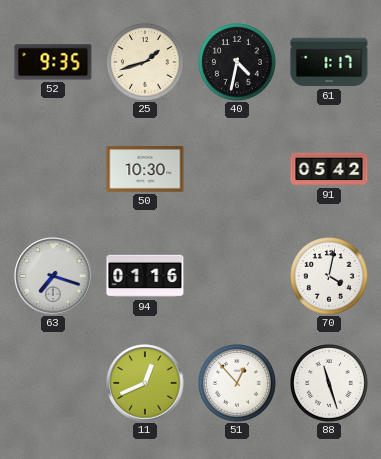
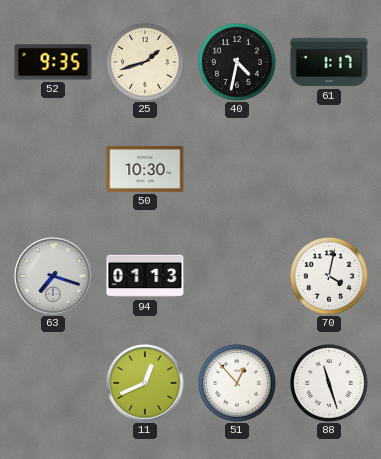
91: 05:42 -> none
94: 01:16 -> 01:13
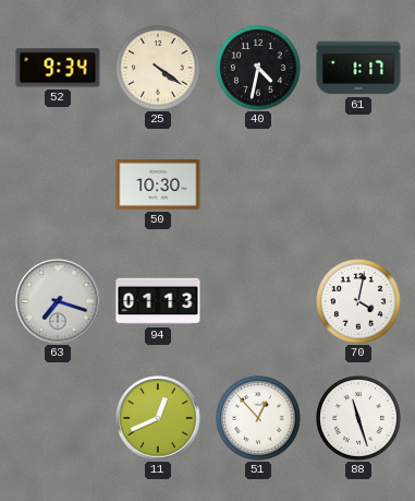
52: 9:35 -> 9:34
25: 1:42 -> 4:21
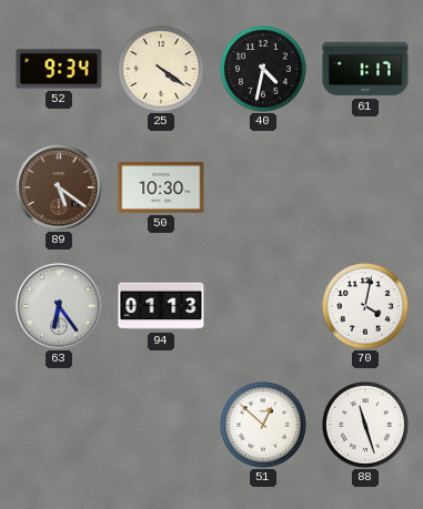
89: none -> 5:21
63: 7:18 -> 6:24
11: 12:41 -> none
51: 12:53 -> 12:52
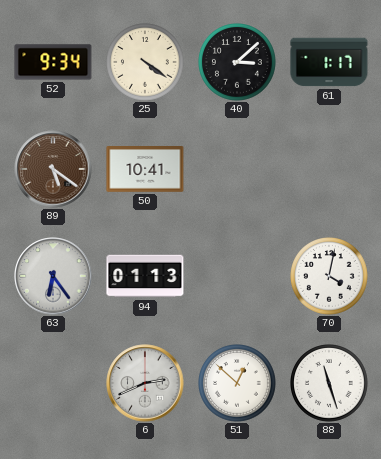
40: 4:32 -> 3:08
50: 10:30 -> 10:41
6: none -> 2:41
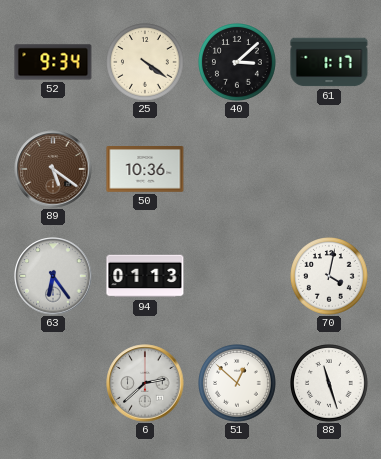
50: 10:41 -> 10:36
6: 2:41 -> 2:38
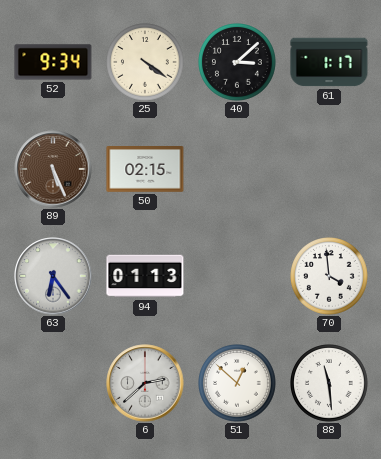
89: 5:21 -> 5:26
50: 10:36 -> 02:15
70: 4:02 -> 3:59
88: 11:27 -> 11:29
